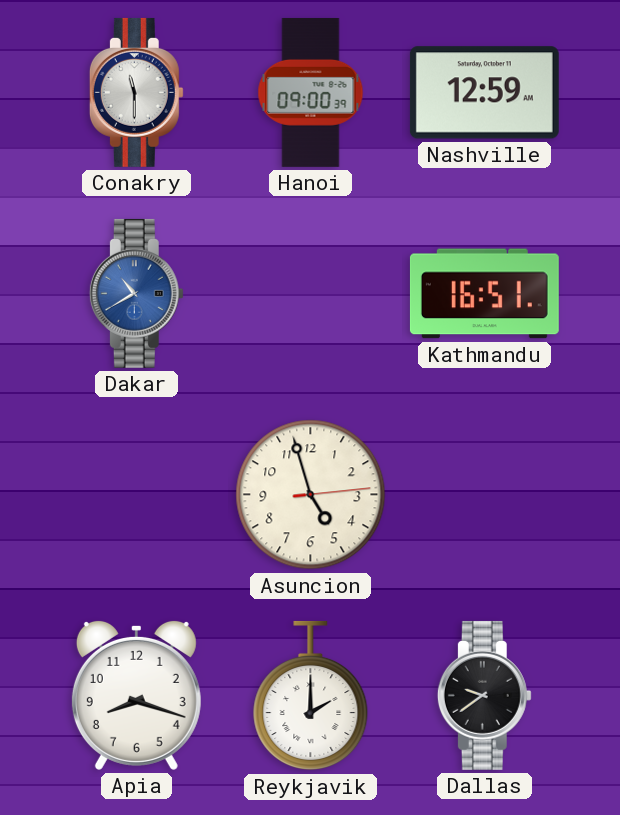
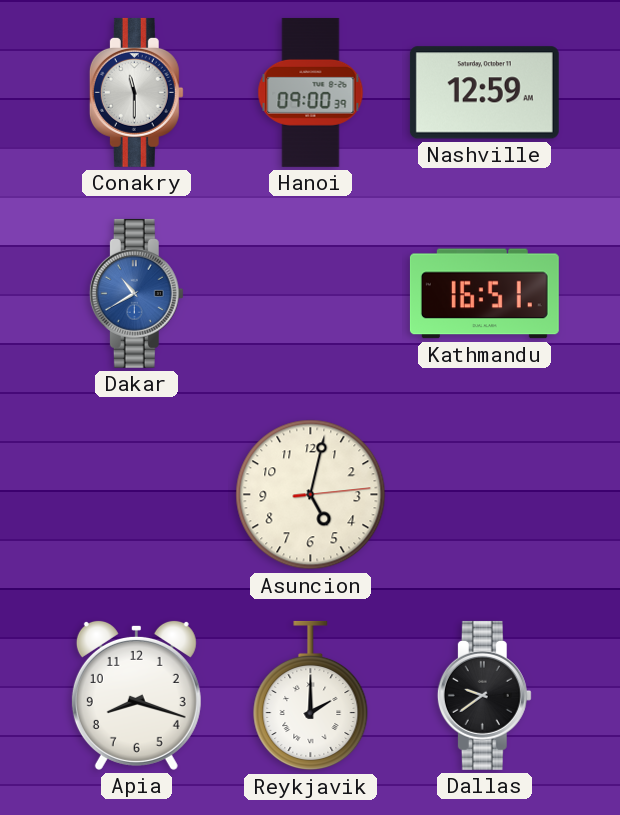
Asuncion: 4:57 -> 5:02
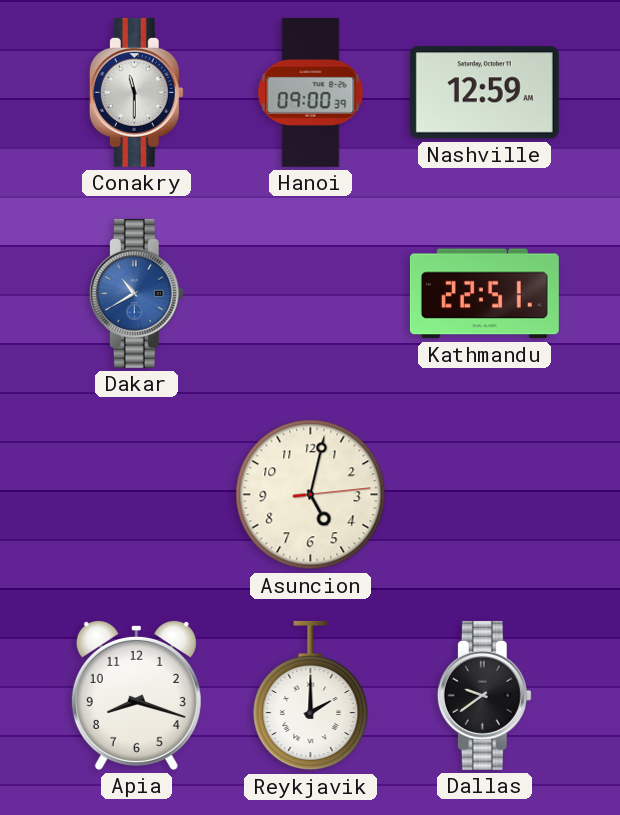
Kathmandu: 16:51 -> 22:51
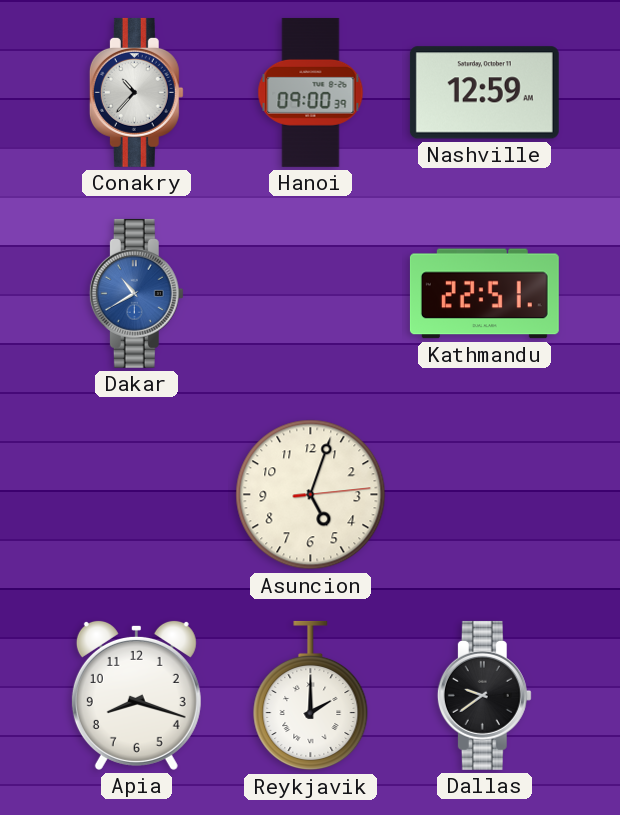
Conakry: 11:30 -> 10:37
Asuncion: 5:02 -> 5:03
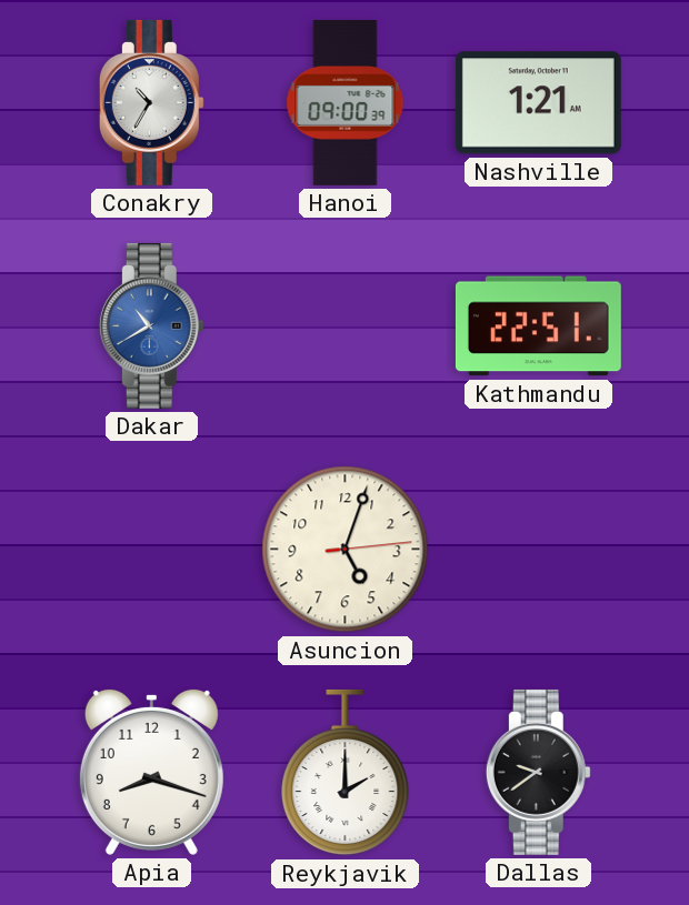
Conakry: 10:37 -> 10:35
Nashville: 12:59 -> 1:21
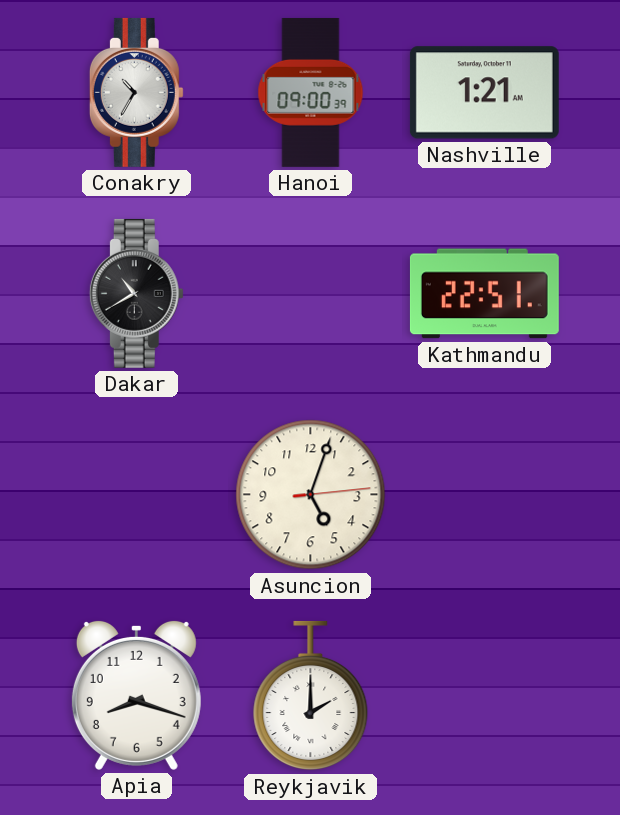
Dakar dial: blue -> black
Dallas: 9:39 -> none
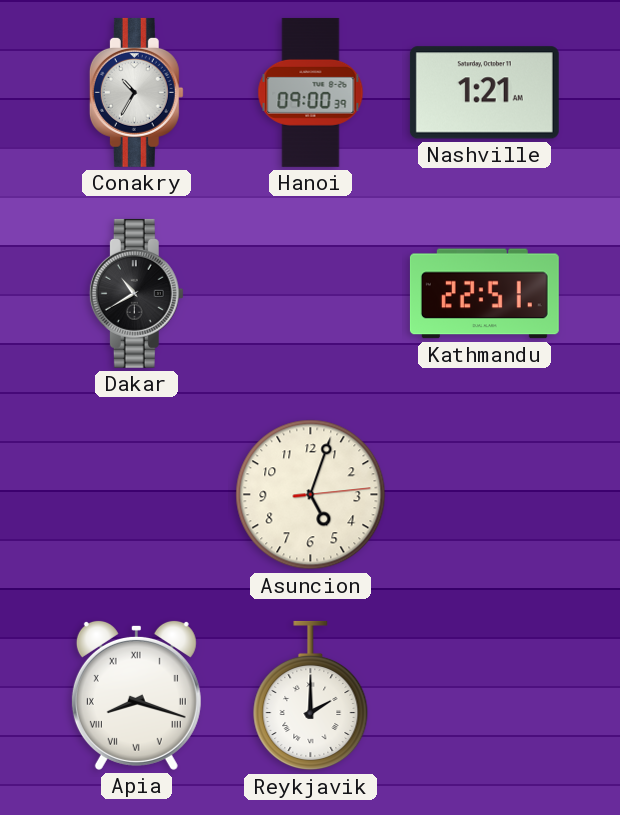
Apia numerals: Arabic -> Roman
